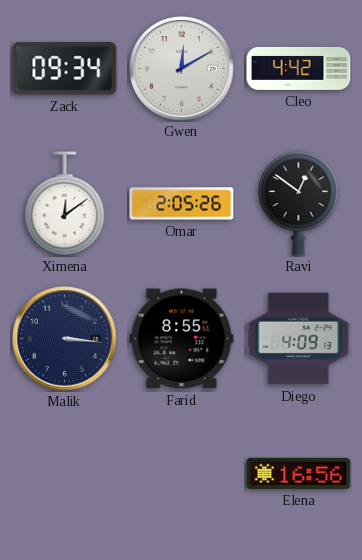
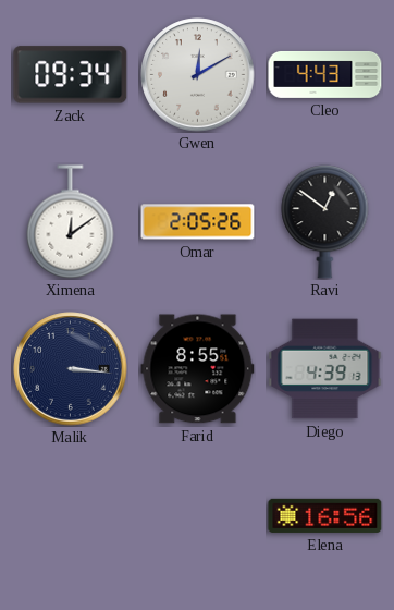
Cleo: 4:42 -> 4:43
Diego: 4:09 -> 4:39
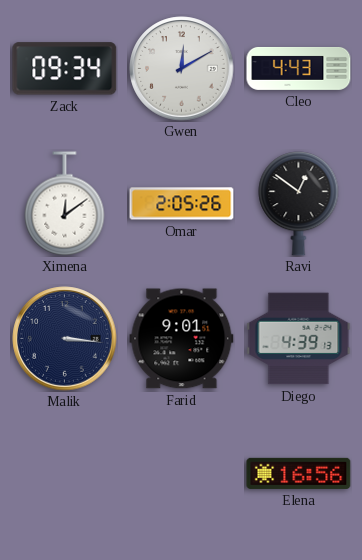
Farid: 8:55 -> 9:01
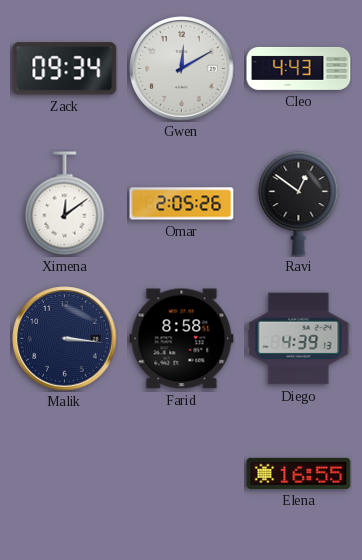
Farid: 9:01 -> 8:58
Elena: 16:56 -> 16:55
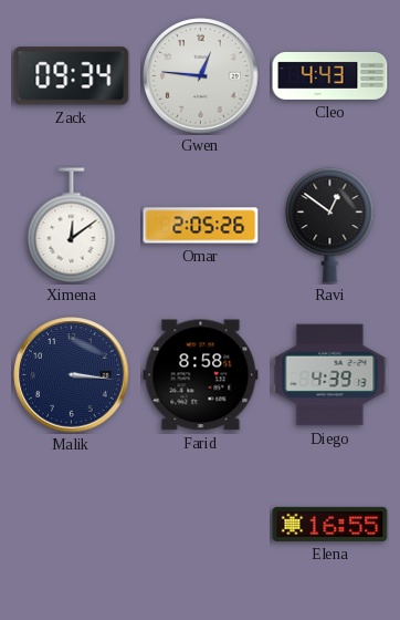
Gwen: 12:10 -> 12:46
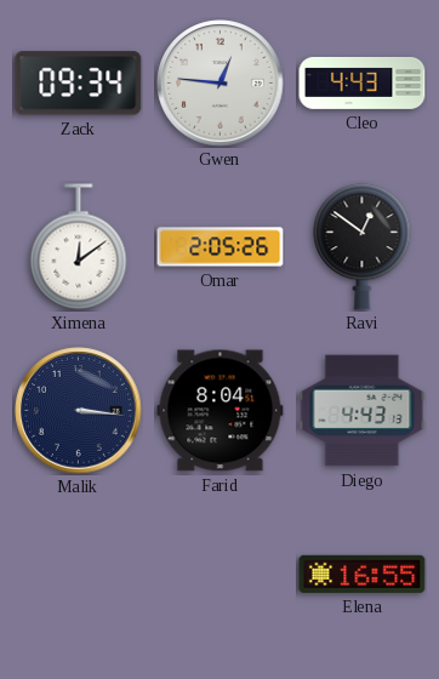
Farid: 8:58 -> 8:04
Diego: 4:39 -> 4:43
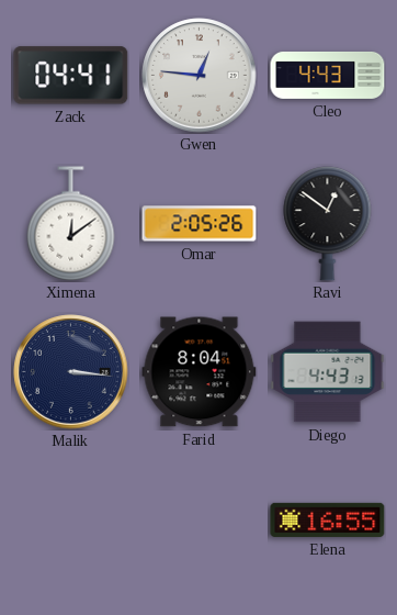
Zack: 09:34 -> 04:41
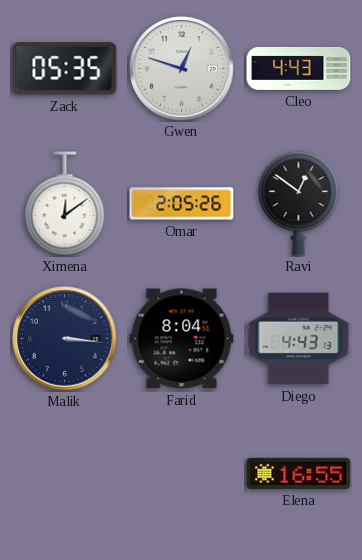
Zack: 04:41 -> 05:35
Gwen: 12:46 -> 12:48
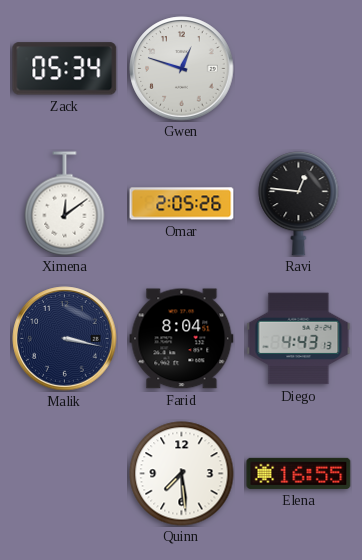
Zack: 05:35 -> 05:34
Cleo: 4:43 -> none
Ravi: 12:51 -> 12:46
Malik: 3:16 -> 3:17
Quinn: none -> 7:29
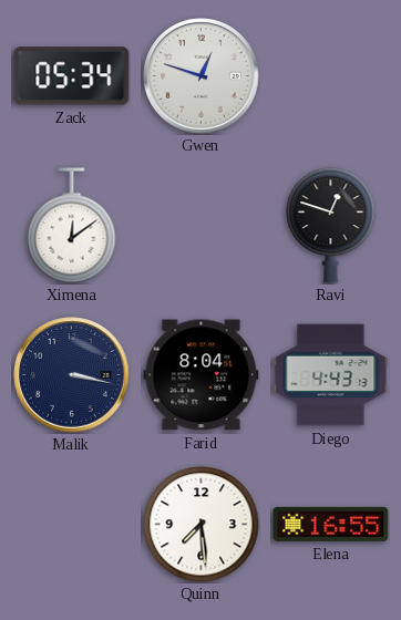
Omar: 2:05 -> none
Ravi: 12:46 -> 12:48
